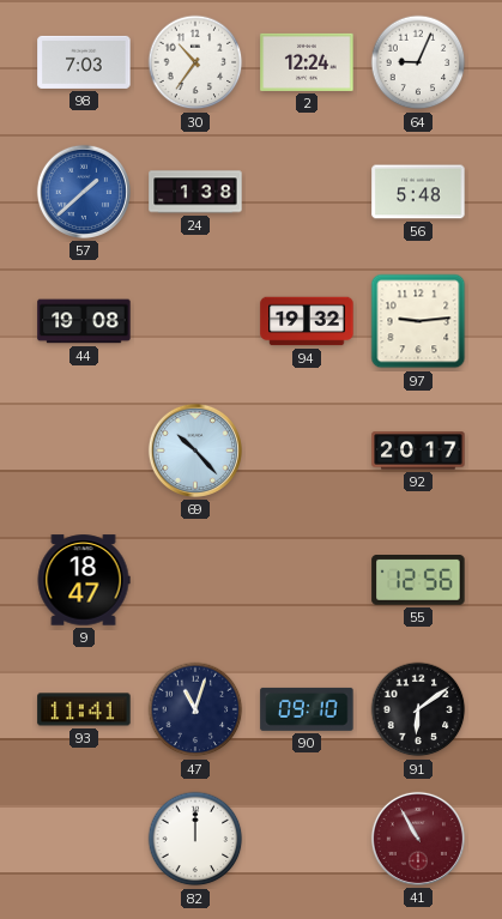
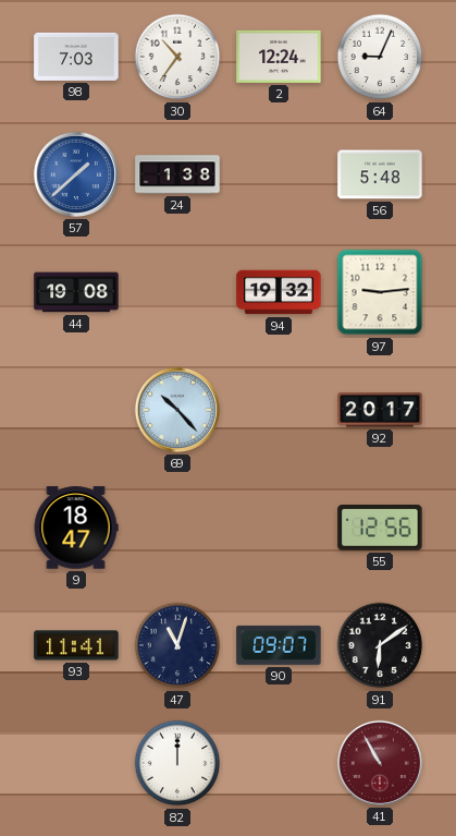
90: 09:10 -> 09:07
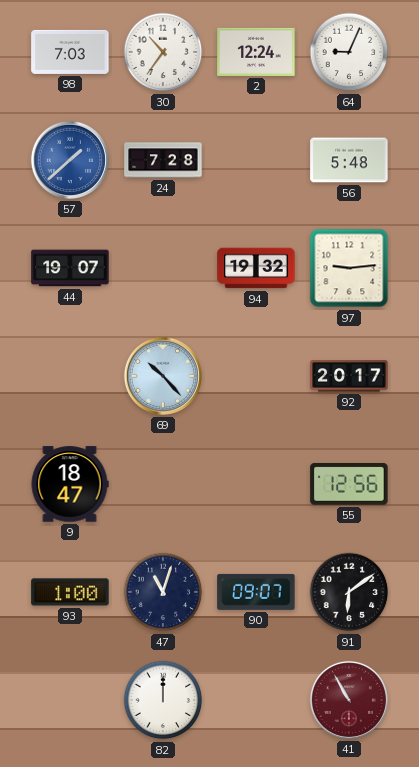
24: 1:38 -> 7:28
44: 19:08 -> 19:07
93: 11:41 -> 1:00
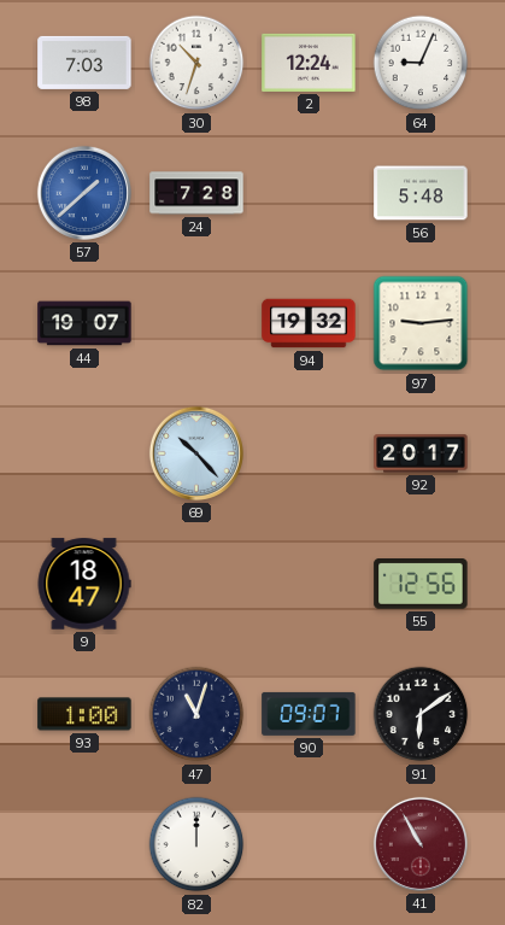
30: 10:36 -> 10:33
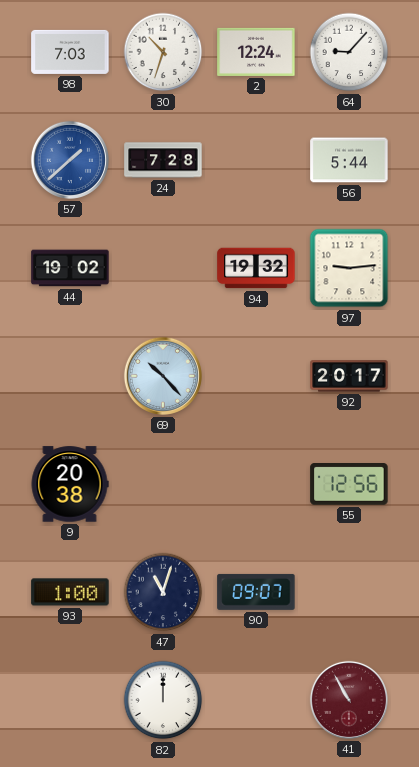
64: 9:04 -> 9:07
56: 5:48 -> 5:44
44: 19:07 -> 19:02
9: 18:47 -> 20:38
91: 6:09 -> none
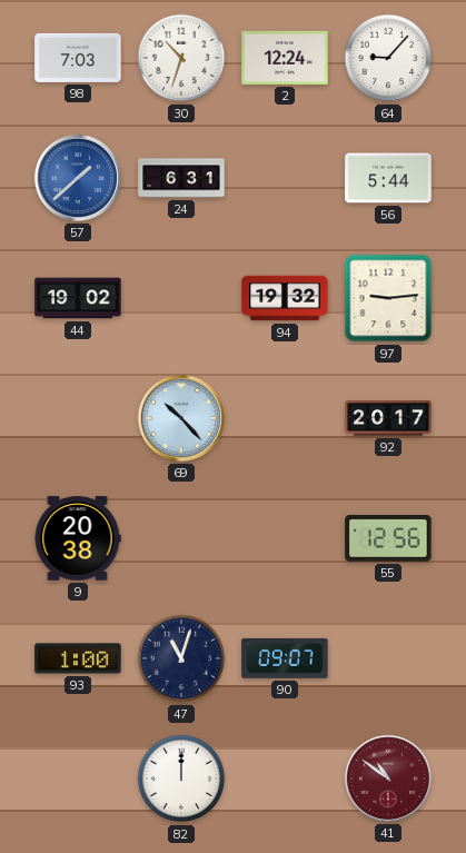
24: 7:28 -> 6:31
41: 10:55 -> 10:51
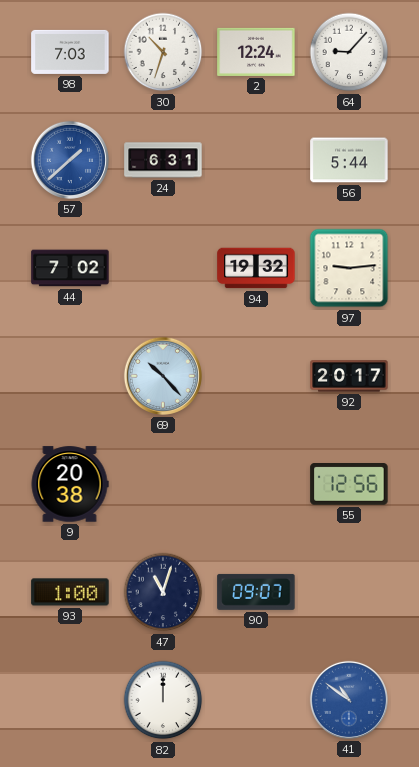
44: 19:02 -> 7:02
41 dial: burgundy -> blue
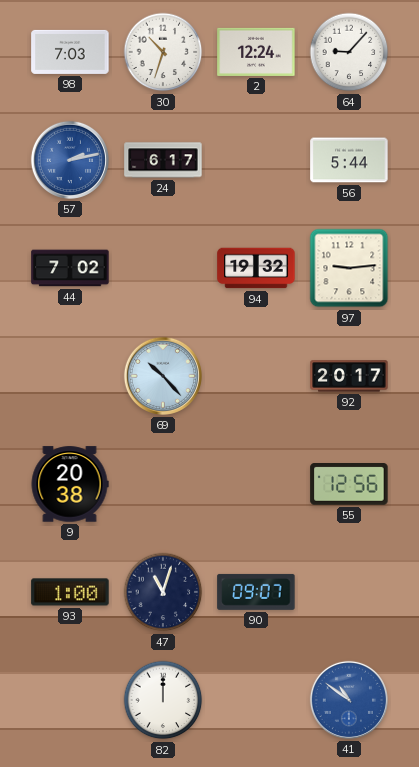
57: 1:38 -> 2:13
24: 6:31 -> 6:17
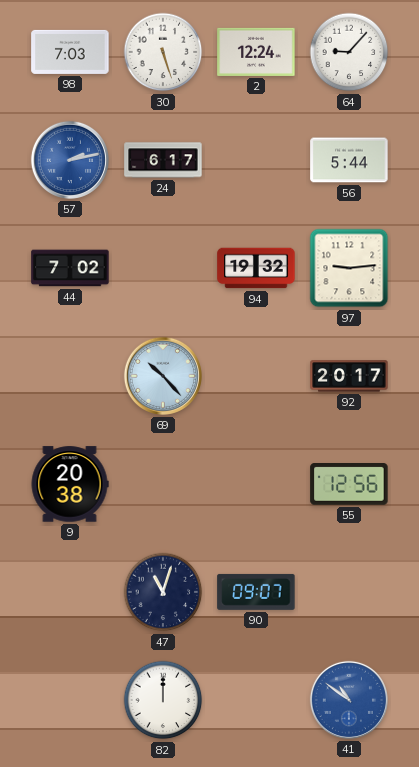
30: 10:33 -> 5:27
93: 1:00 -> none
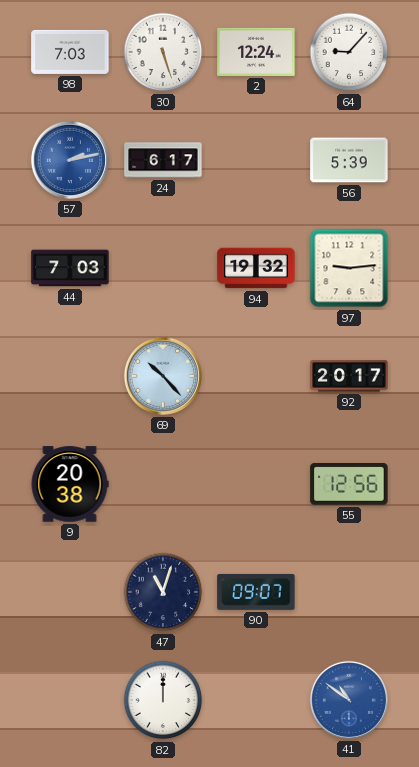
56: 5:44 -> 5:39
44: 7:02 -> 7:03
